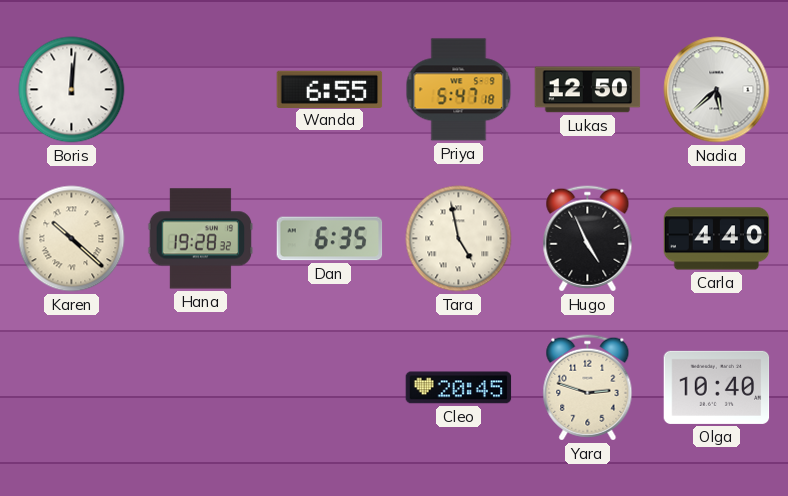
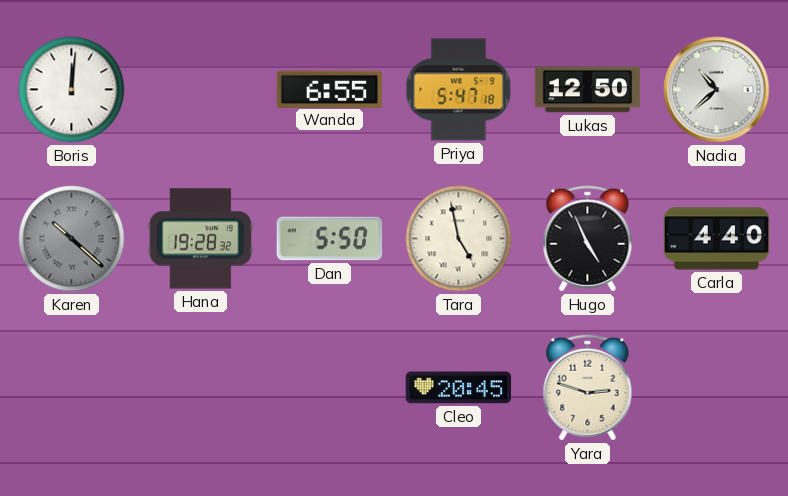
Nadia: 5:38 -> 10:38
Karen dial: cream -> grey
Dan: 6:35 -> 5:50
Olga: 10:40 -> none
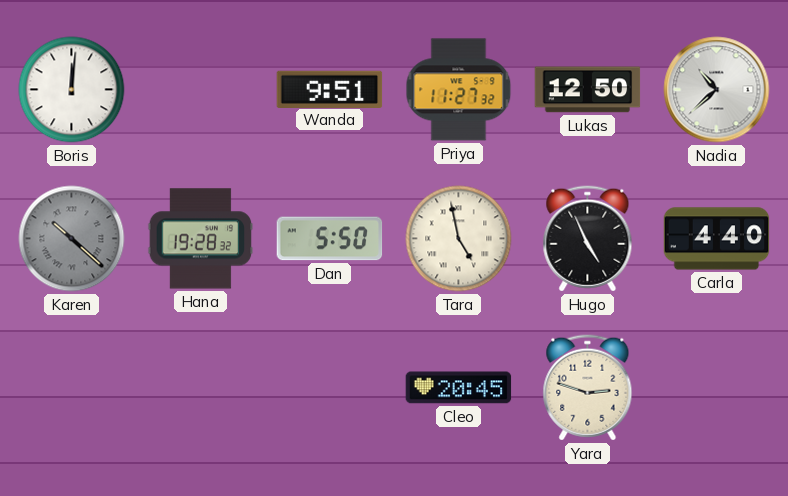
Wanda: 6:55 -> 9:51
Priya: 5:47 -> 11:27
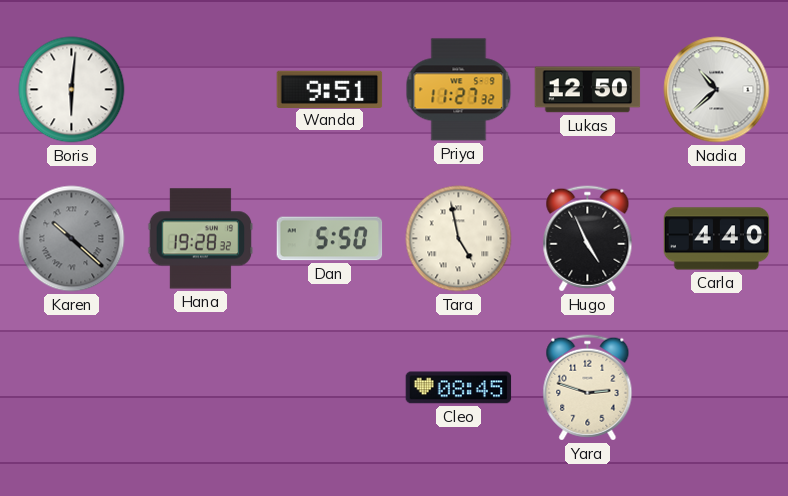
Boris: 12:01 -> 6:01
Cleo: 20:45 -> 08:45
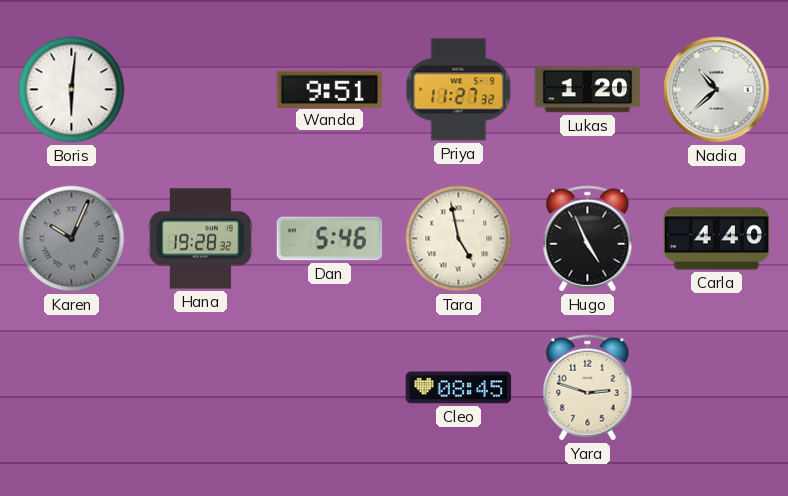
Lukas: 12:50 -> 1:20
Karen: 10:22 -> 10:04
Dan: 5:50 -> 5:46
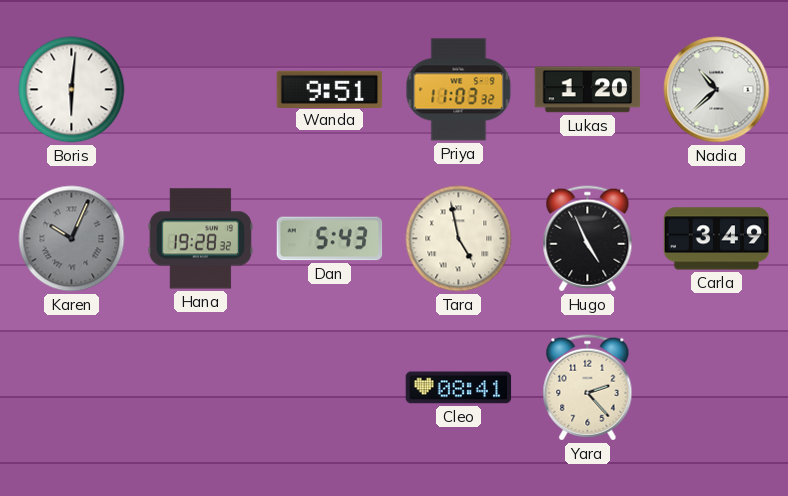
Priya: 11:27 -> 11:03
Dan: 5:46 -> 5:43
Carla: 4:40 -> 3:49
Cleo: 08:45 -> 08:41
Yara: 2:48 -> 2:23
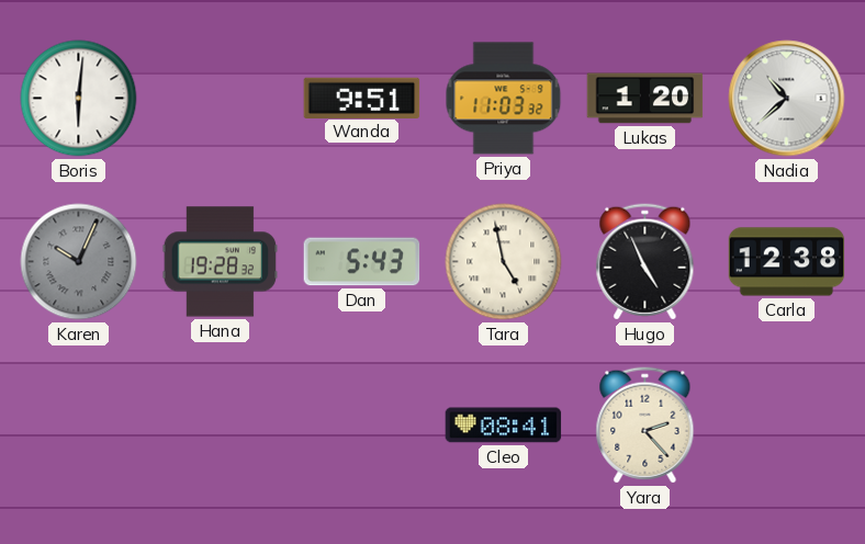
Carla: 3:49 -> 12:38
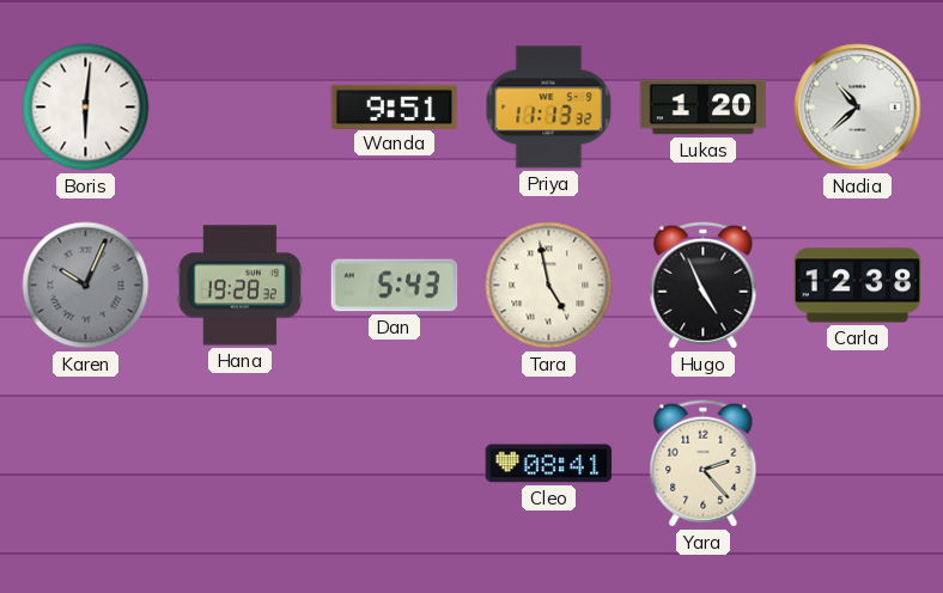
Priya: 11:03 -> 11:13
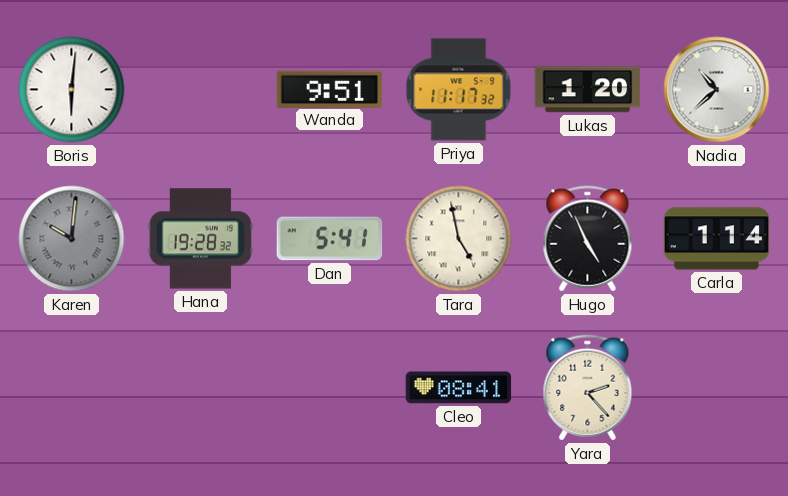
Priya: 11:13 -> 11:17
Karen: 10:04 -> 10:01
Dan: 5:43 -> 5:41
Carla: 12:38 -> 1:14
